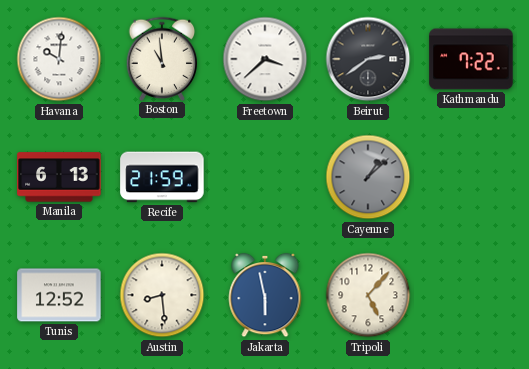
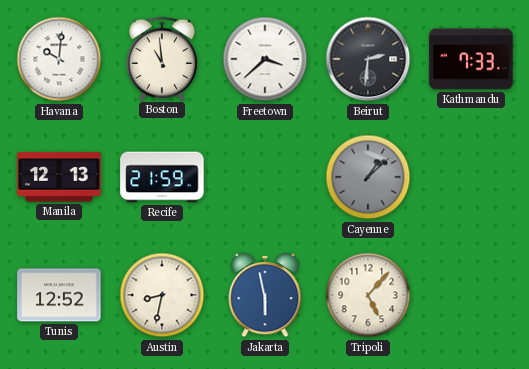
Beirut: 2:39 -> 2:31
Kathmandu: 7:22 -> 7:33
Manila: 6:13 -> 12:13
Austin: 8:29 -> 8:32
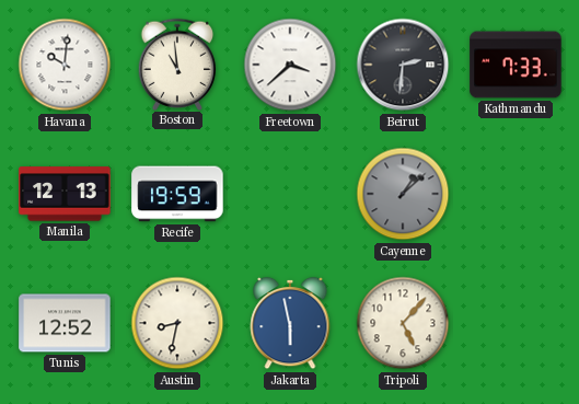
Recife: 21:59 -> 19:59
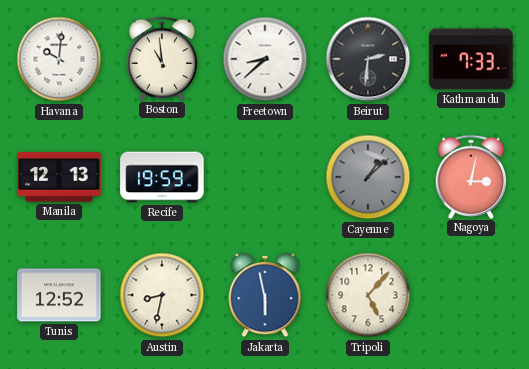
Freetown: 3:38 -> 8:38
Nagoya: none -> 3:02
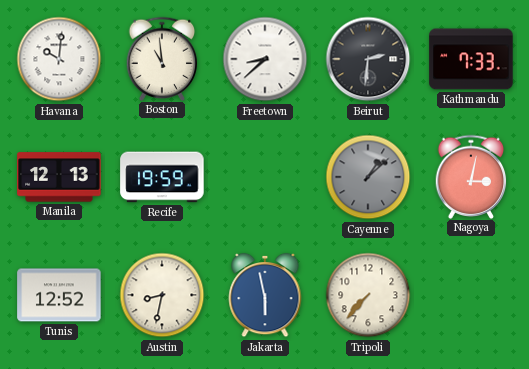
Tripoli: 5:07 -> 7:37
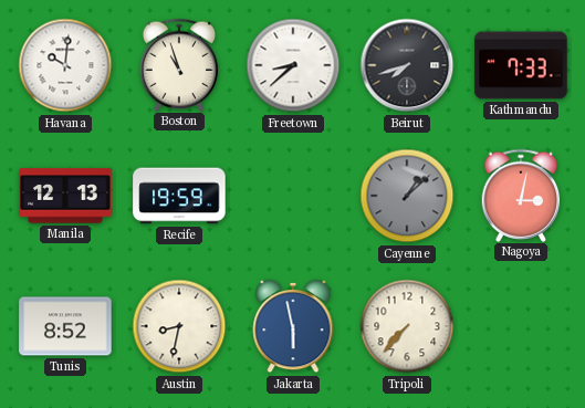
Boston: 10:59 -> 10:57
Beirut: 2:31 -> 7:42
Tunis: 12:52 -> 8:52
